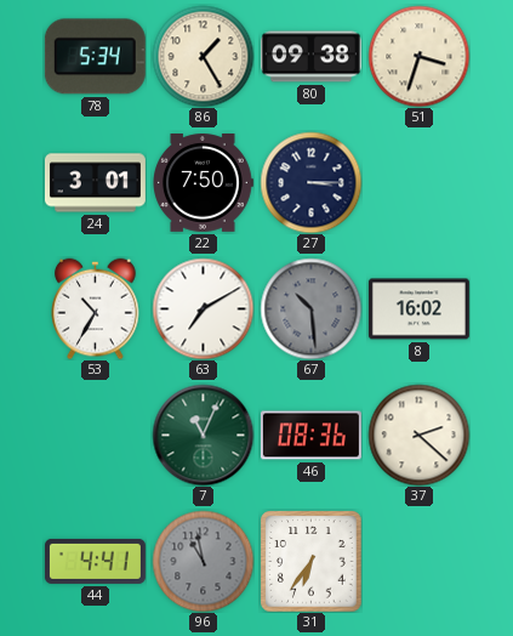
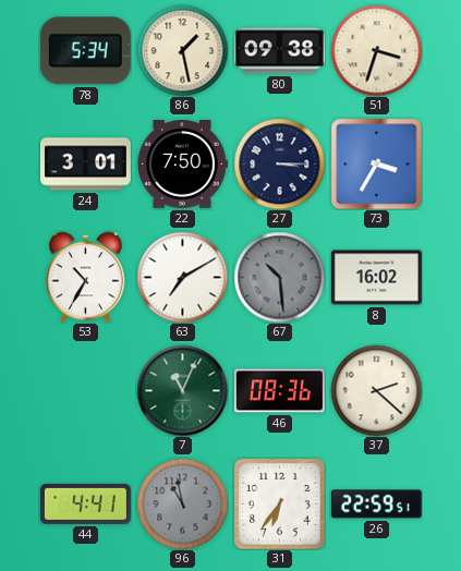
86: 1:25 -> 1:28
73: none -> 3:35
26: none -> 22:59
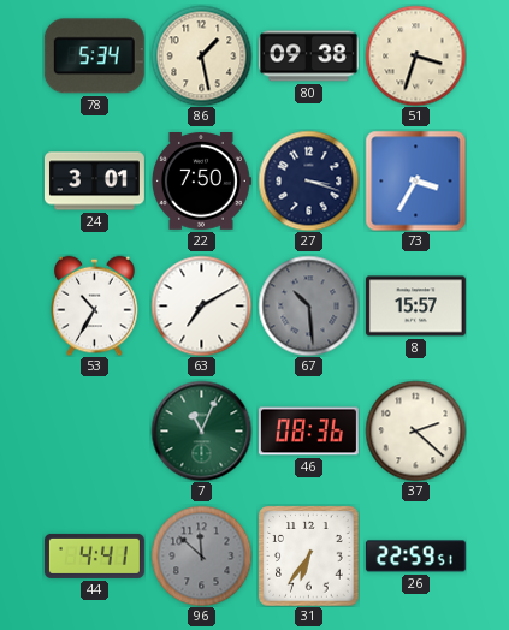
27: 3:15 -> 3:18
8: 16:02 -> 15:57
96: 10:58 -> 11:52
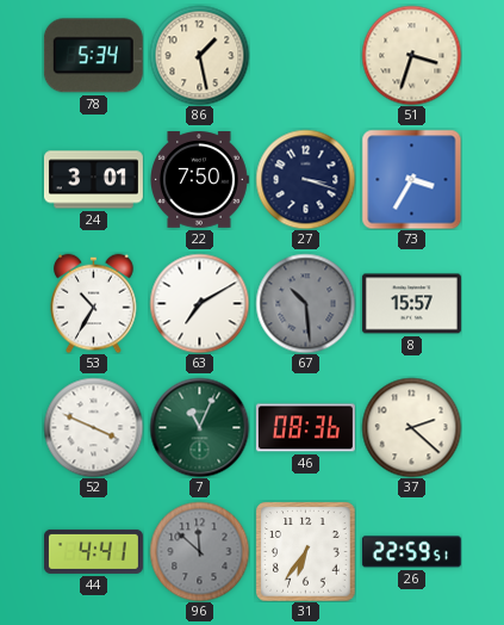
80: 09:38 -> none
52: none -> 3:49
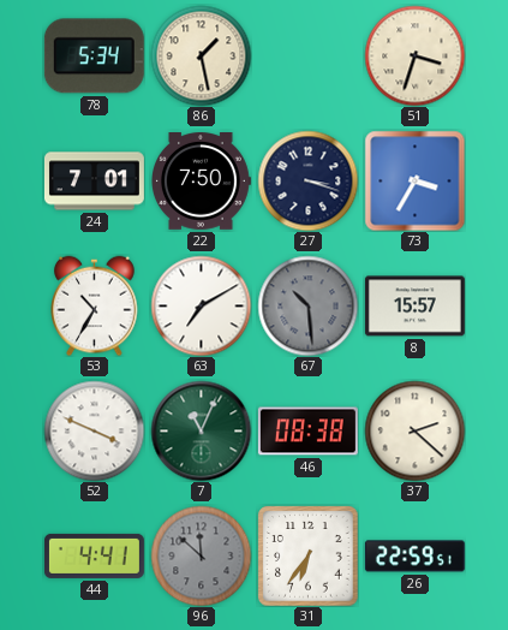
24: 3:01 -> 7:01
46: 08:36 -> 08:38
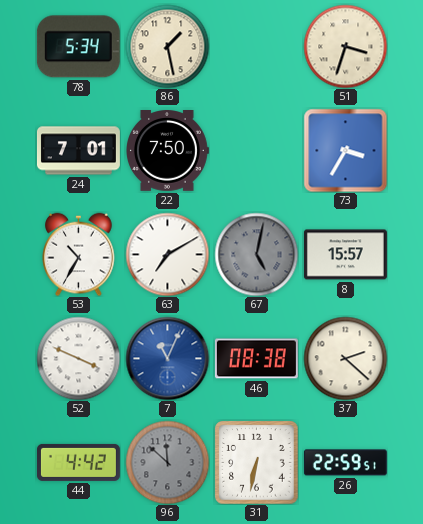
27: 3:18 -> none
67: 10:29 -> 5:02
7 dial: green -> blue
44: 4:41 -> 4:42
31: 6:36 -> 6:32
